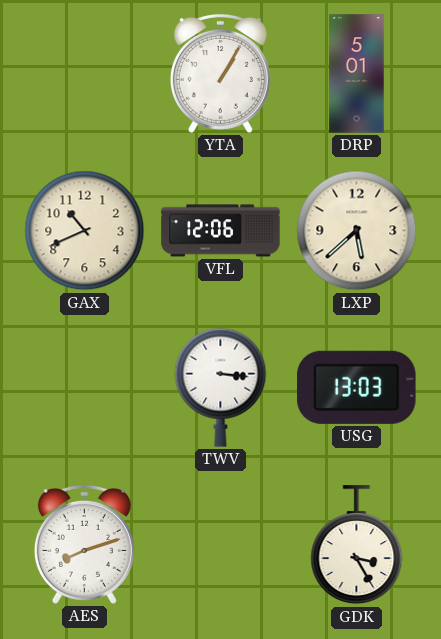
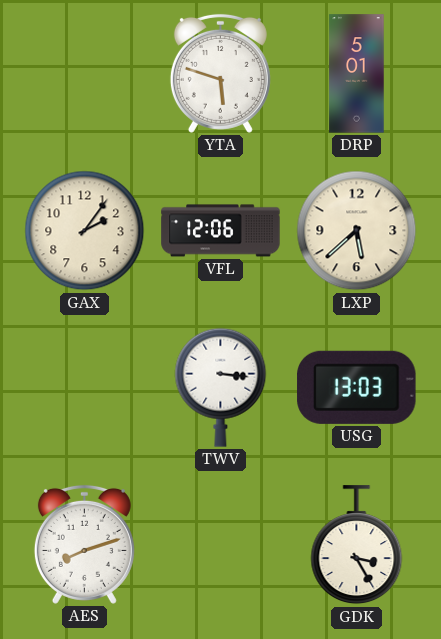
YTA: 1:05 -> 5:48
GAX: 10:41 -> 2:06
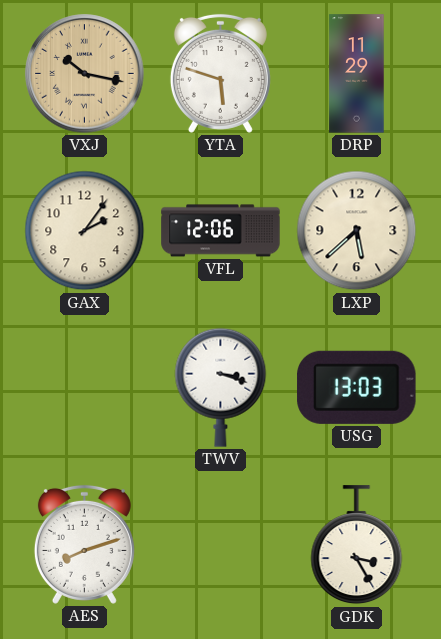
VXJ: none -> 10:17
DRP: 5:01 -> 11:29
TWV: 3:16 -> 3:18
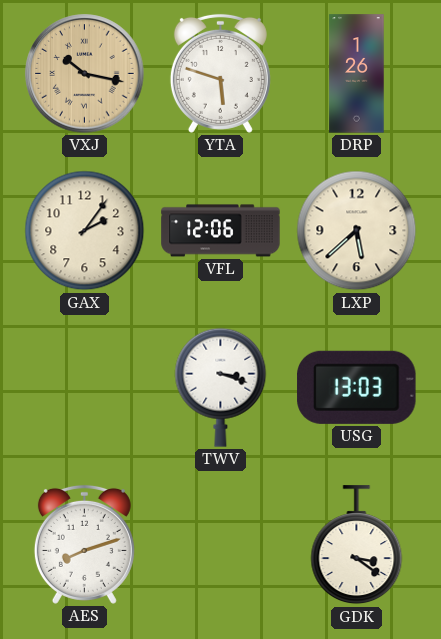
DRP: 11:29 -> 1:26
GDK: 3:25 -> 3:21
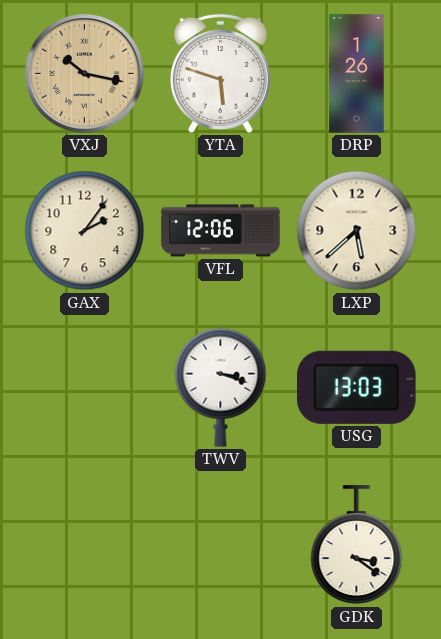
AES: 8:12 -> none
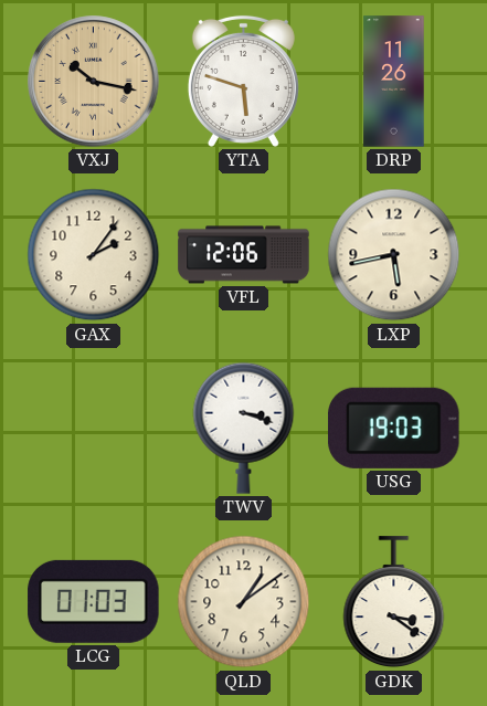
DRP: 1:26 -> 11:26
LXP: 5:38 -> 5:43
USG: 13:03 -> 19:03
LCG: none -> 01:03
QLD: none -> 1:09
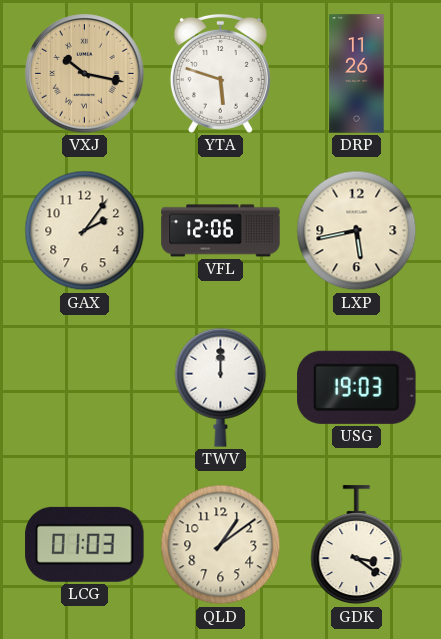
TWV: 3:18 -> 12:00
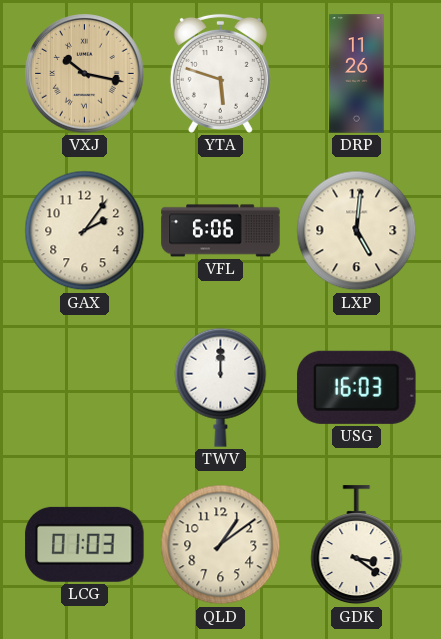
VFL: 12:06 -> 6:06
LXP: 5:43 -> 5:01
USG: 19:03 -> 16:03
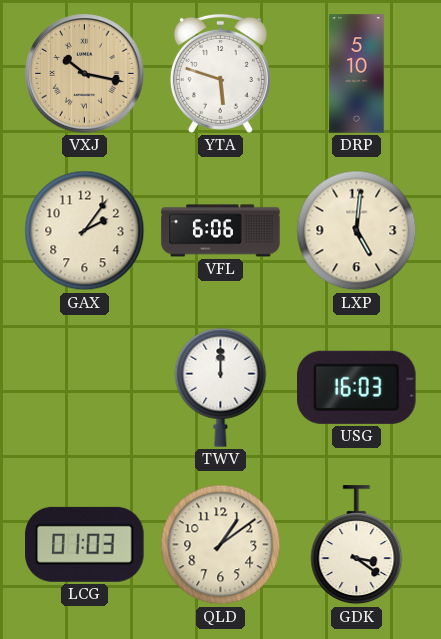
DRP: 11:26 -> 5:10
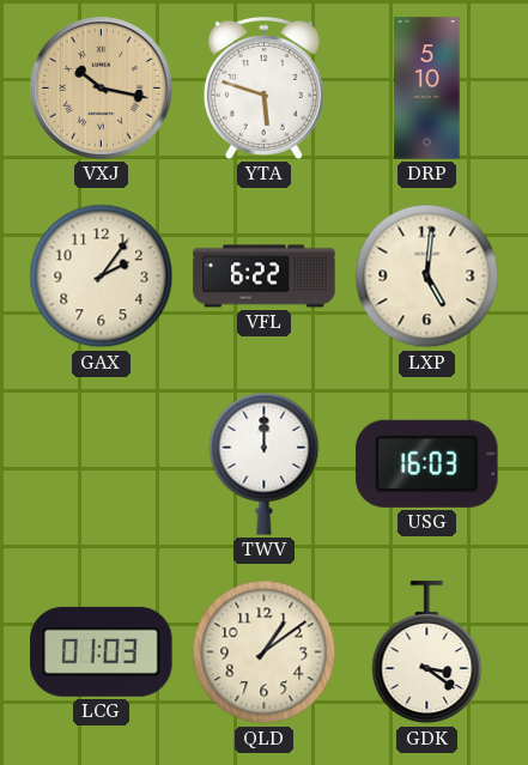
VFL: 6:06 -> 6:22
